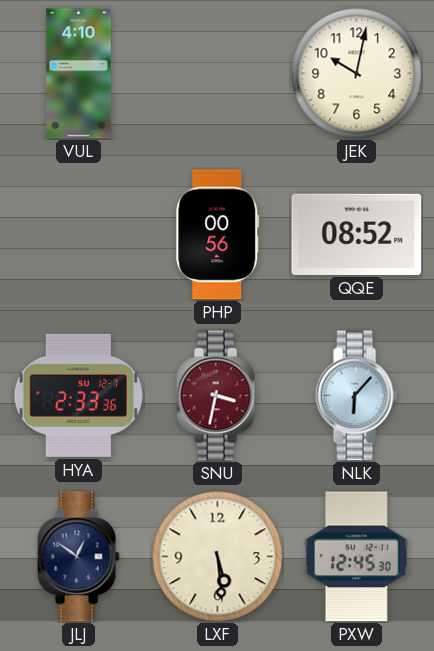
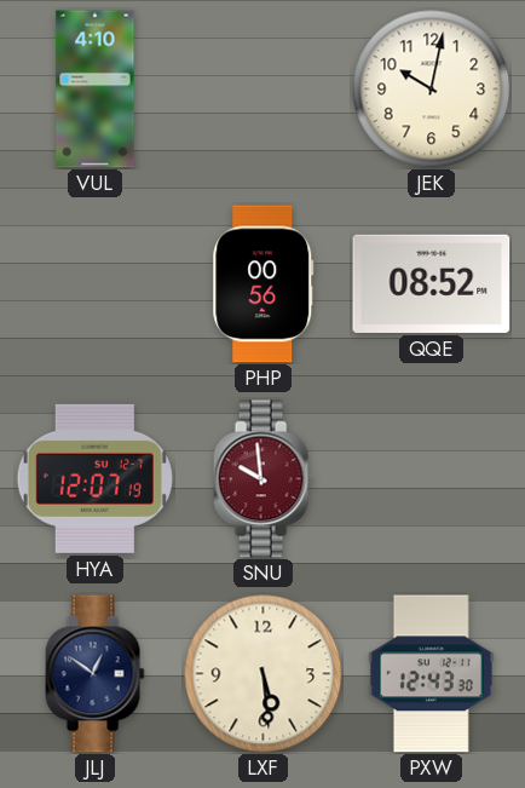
HYA: 2:33 -> 12:07
SNU: 3:32 -> 9:59
NLK: 6:07 -> none
PXW: 12:45 -> 12:43
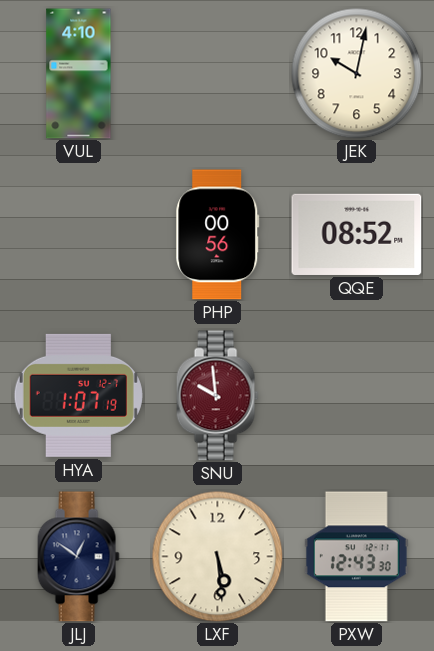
HYA: 12:07 -> 1:07
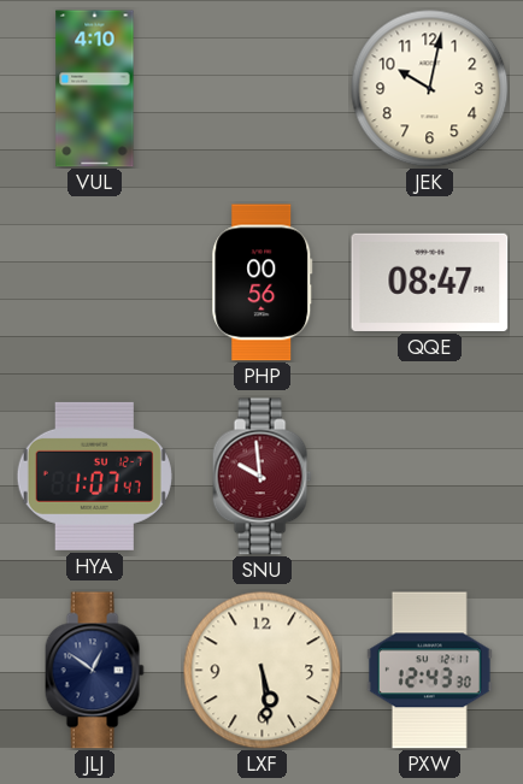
QQE: 08:52 -> 08:47
HYA: 1:07:19 -> 1:07:47
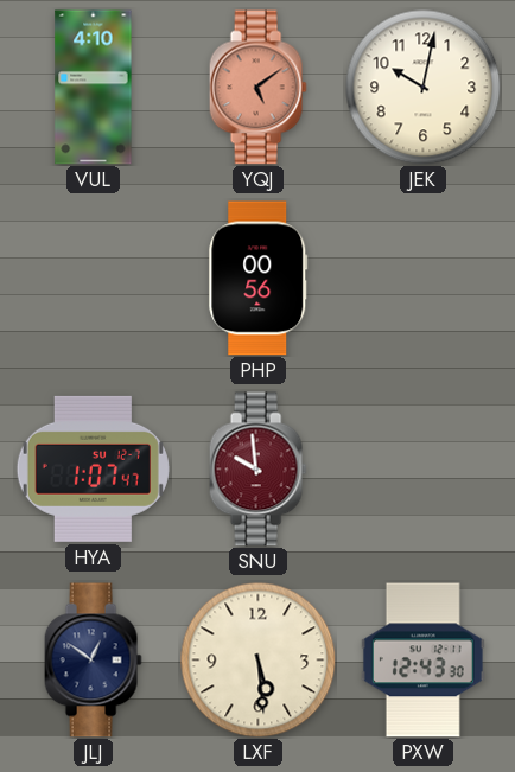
YQJ: none -> 5:09
QQE: 08:47 -> none
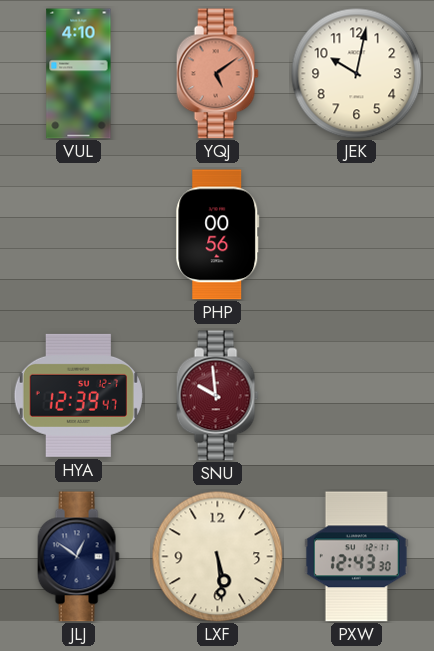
HYA: 1:07 -> 12:39
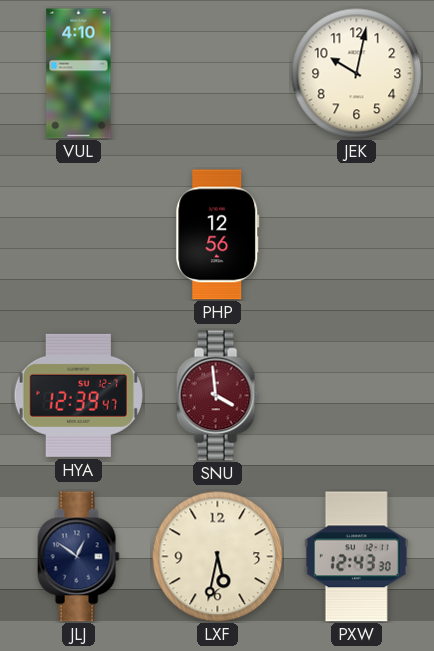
YQJ: 5:09 -> none
PHP: 00:56 -> 12:56
SNU: 9:59 -> 3:59
LXF: 5:29 -> 5:32
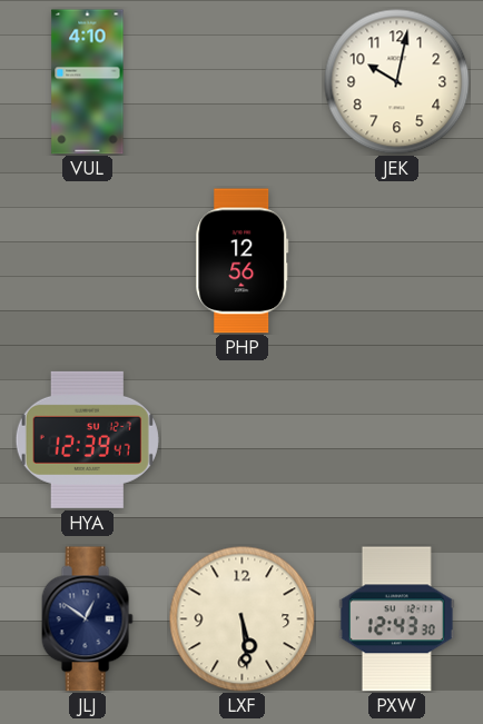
SNU: 3:59 -> none
LXF: 5:32 -> 5:29
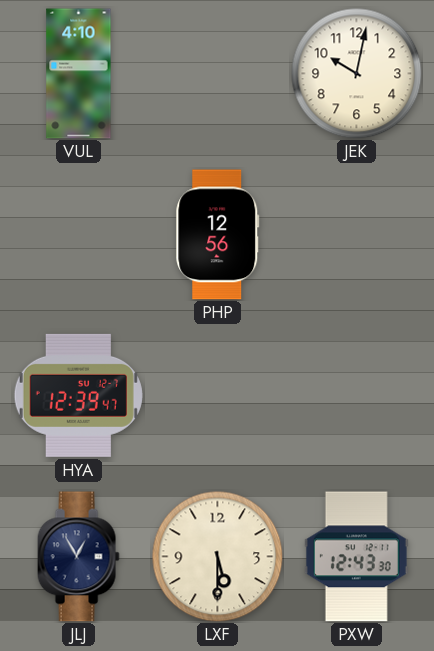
JLJ: 12:51 -> 12:55
LXF: 5:29 -> 5:30
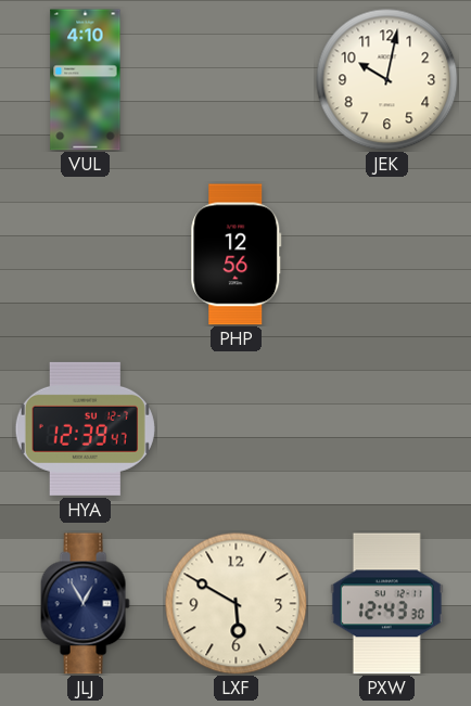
LXF: 5:30 -> 5:50
